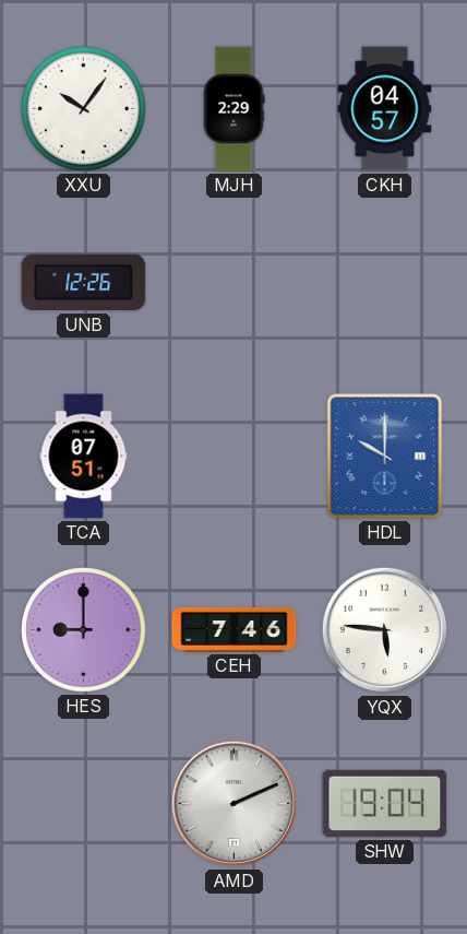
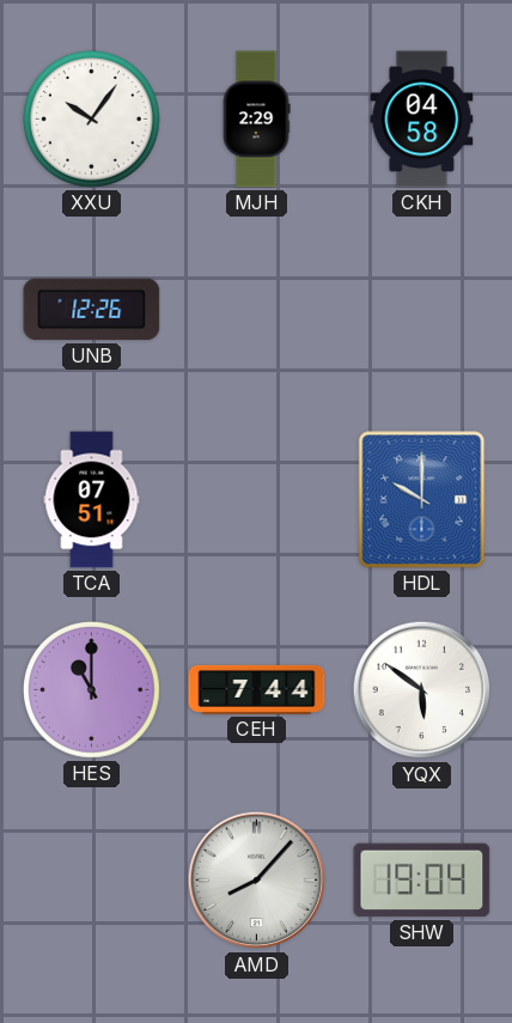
CKH: 04:57 -> 04:58
HES: 9:00 -> 11:00
CEH: 7:46 -> 7:44
YQX: 5:46 -> 5:51
AMD: 2:11 -> 8:07
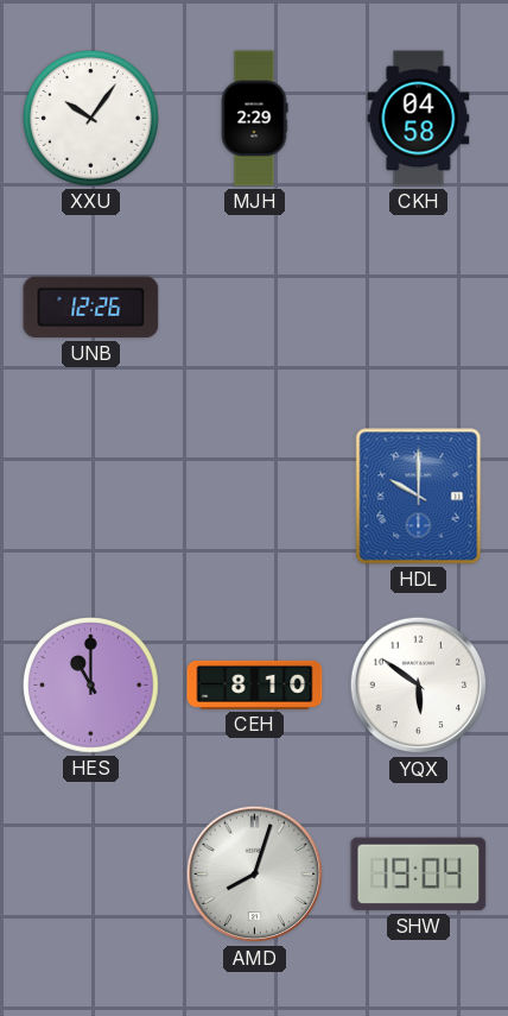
TCA: 07:51 -> none
CEH: 7:44 -> 8:10
AMD: 8:07 -> 8:03
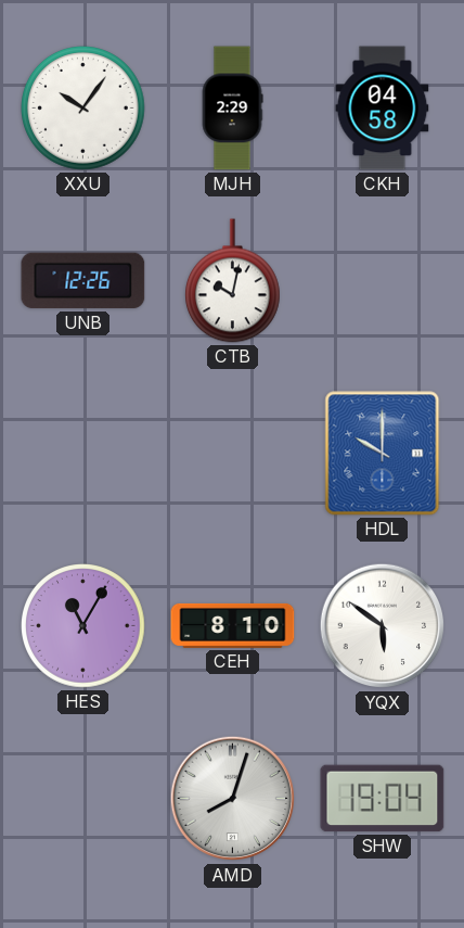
CTB: none -> 10:02
HES: 11:00 -> 11:05
